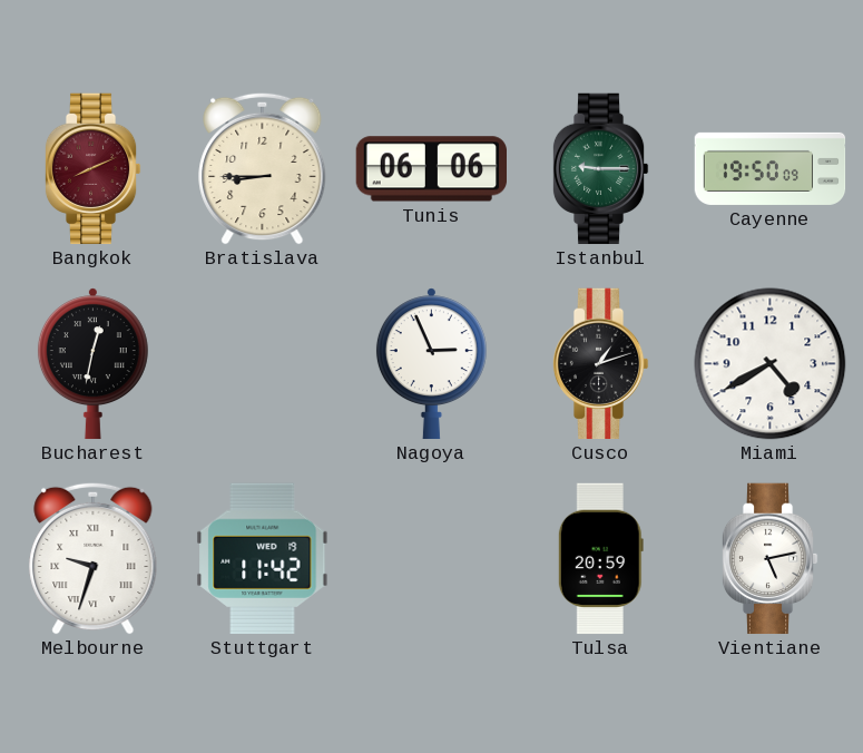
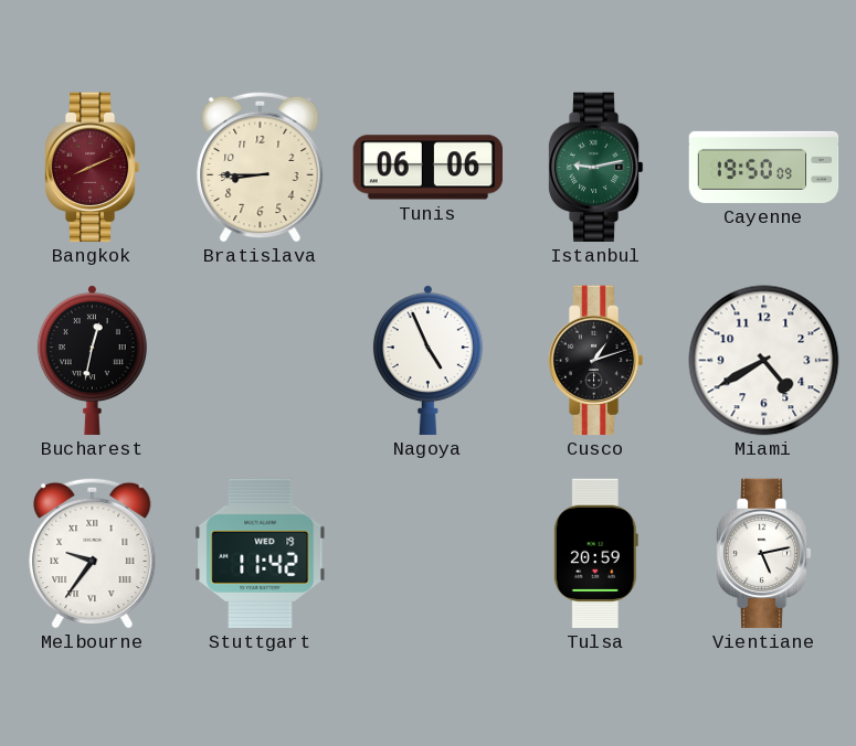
Istanbul: 9:15 -> 9:13
Nagoya: 2:56 -> 4:56
Melbourne: 9:33 -> 9:36
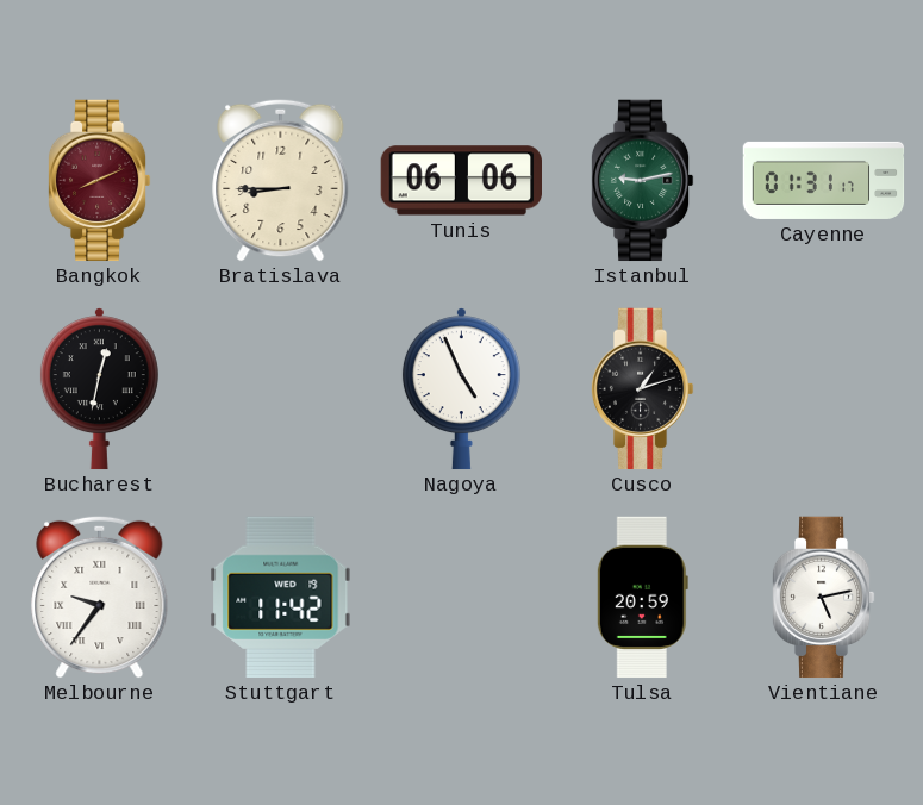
Cayenne: 19:50 -> 01:31
Miami: 4:40 -> none
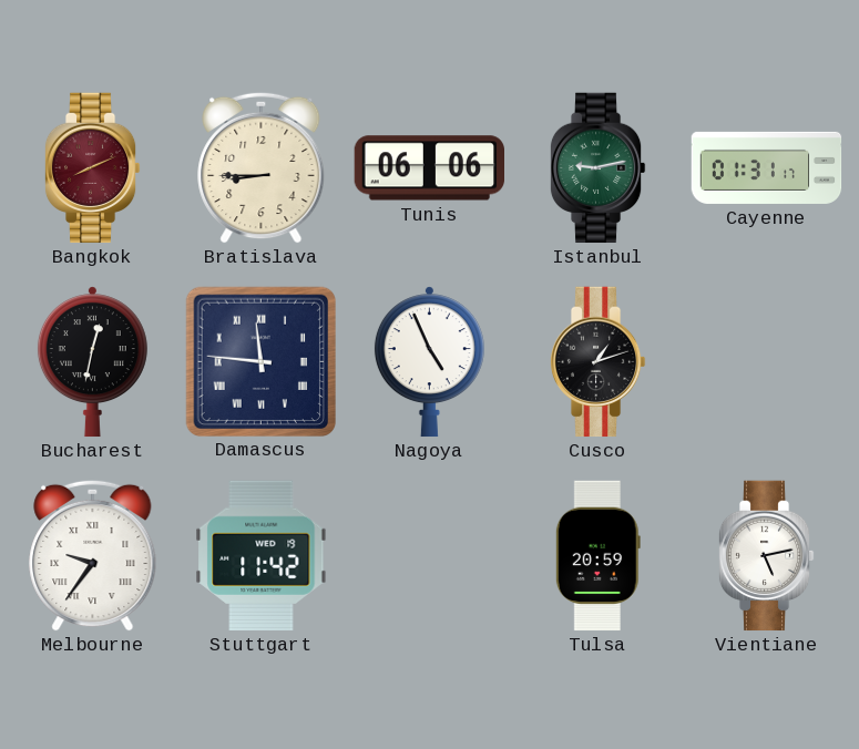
Damascus: none -> 11:46
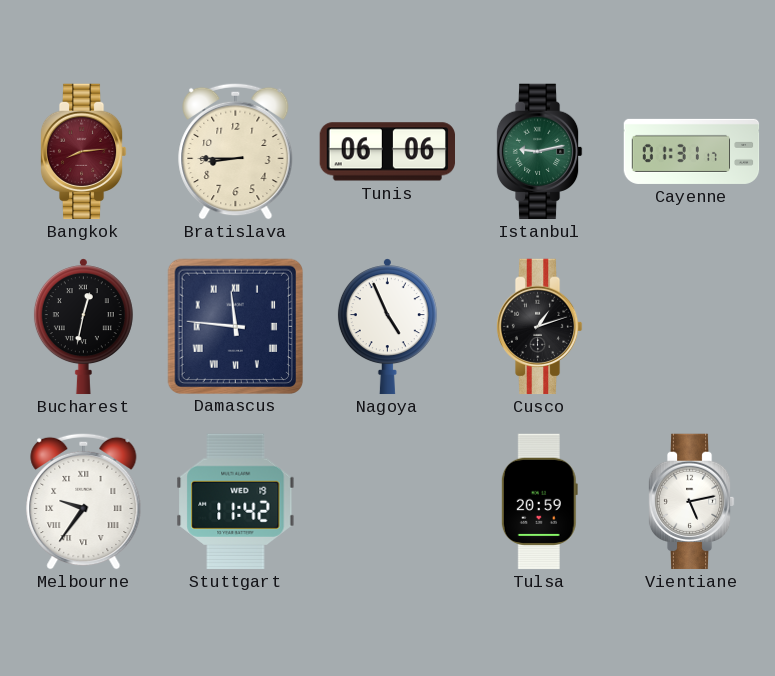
Bangkok: 8:11 -> 8:14
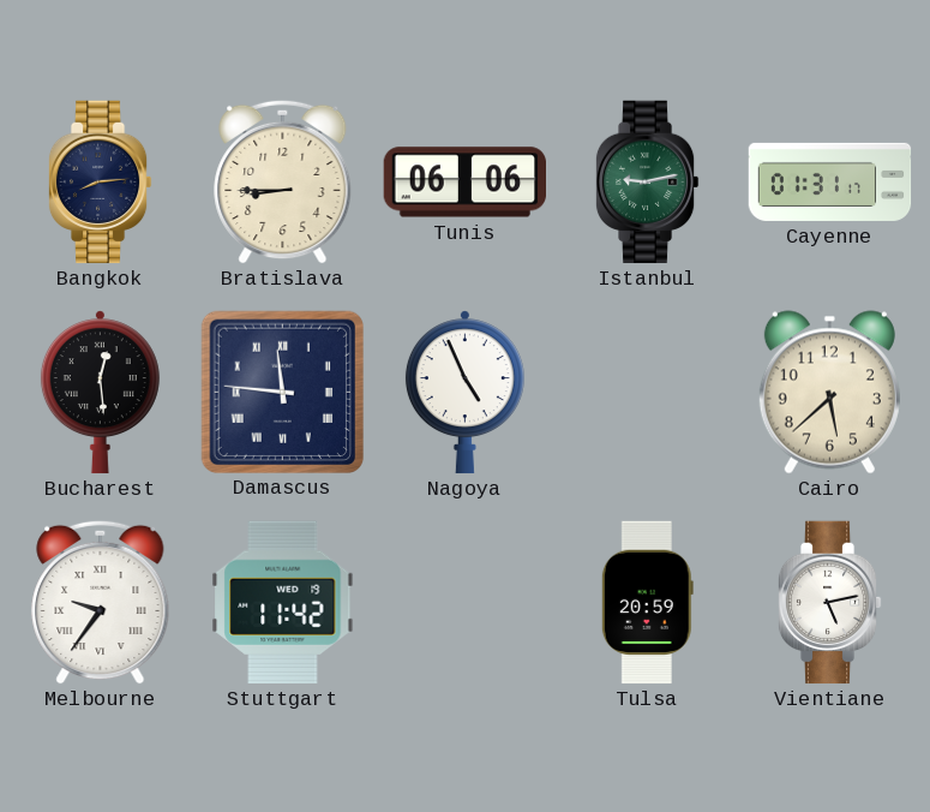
Bangkok dial: burgundy -> navy
Bucharest: 12:32 -> 12:29
Cusco: 1:12 -> none
Cairo: none -> 5:38
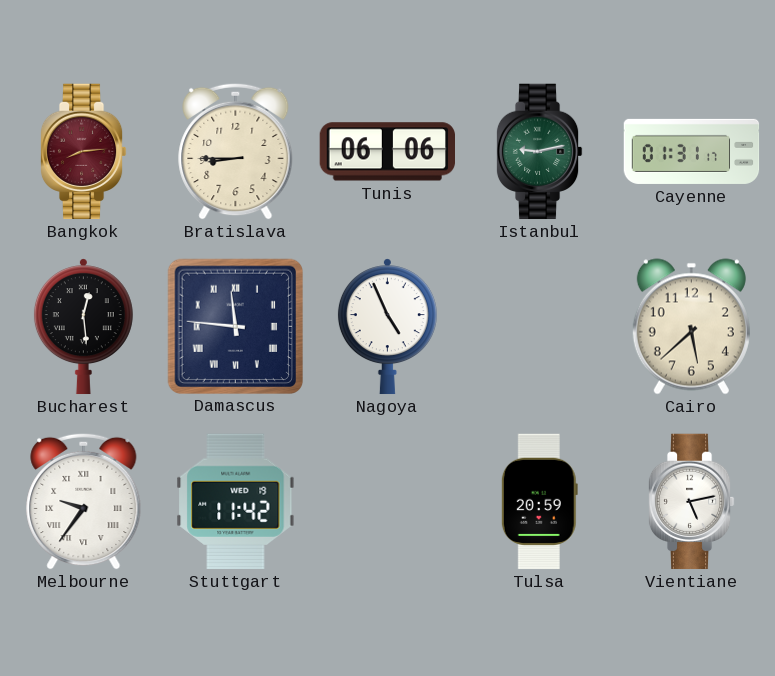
Bangkok dial: navy -> burgundy
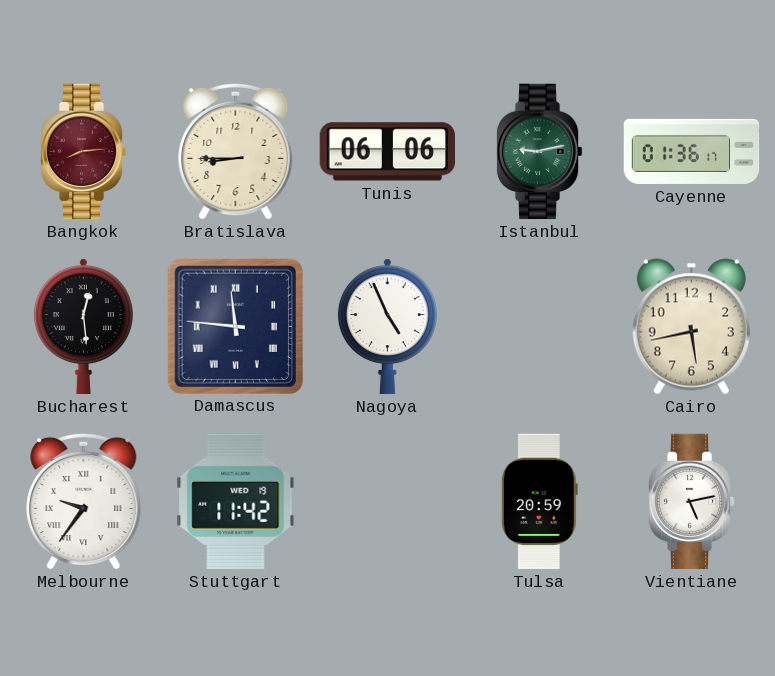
Cayenne: 01:31 -> 01:36
Cairo: 5:38 -> 5:43
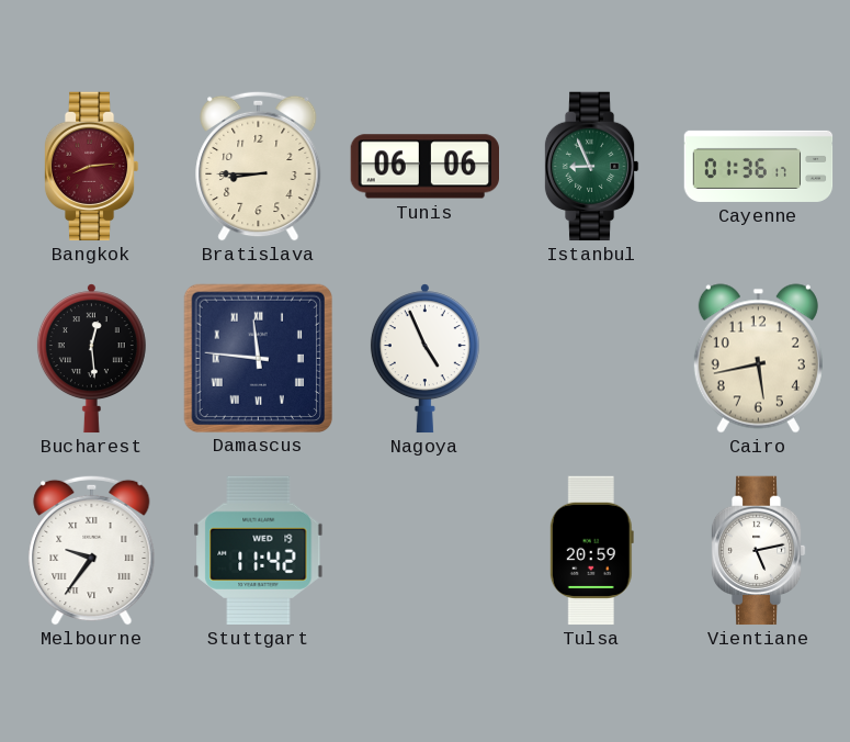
Istanbul: 9:13 -> 8:56
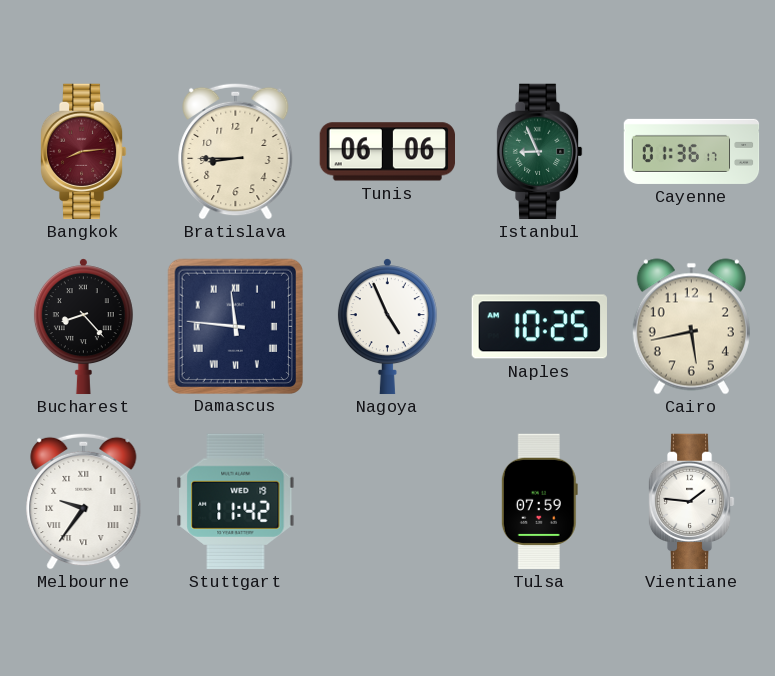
Bucharest: 12:29 -> 8:23
Naples: none -> 10:25
Tulsa: 20:59 -> 07:59
Vientiane: 5:13 -> 1:46
